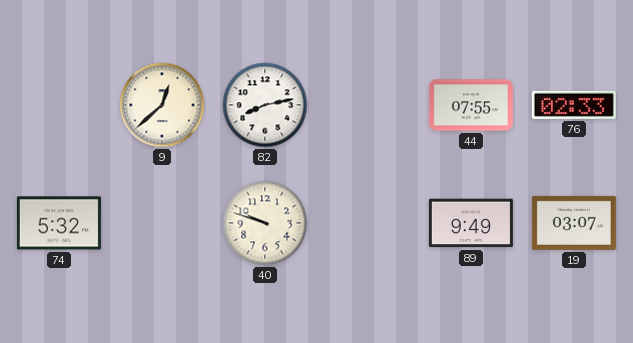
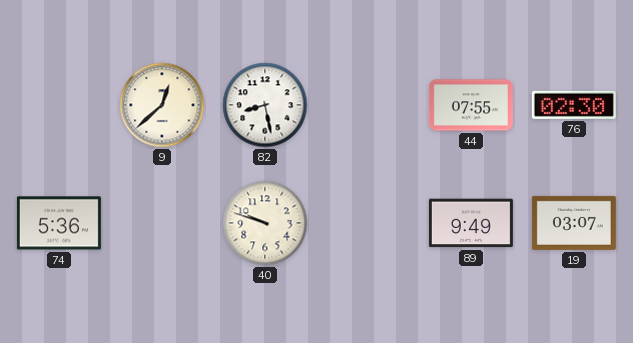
82: 8:13 -> 8:28
76: 02:33 -> 02:30
74: 5:32 -> 5:36
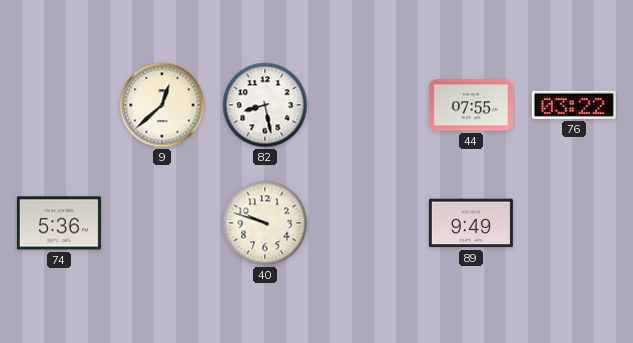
76: 02:30 -> 03:22
19: 03:07 -> none
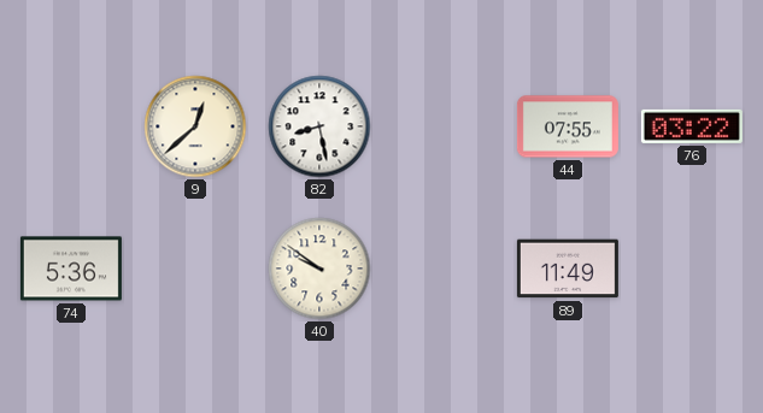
40: 9:48 -> 9:51
89: 9:49 -> 11:49
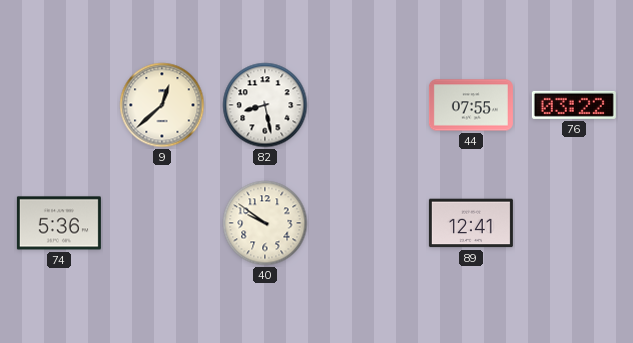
89: 11:49 -> 12:41
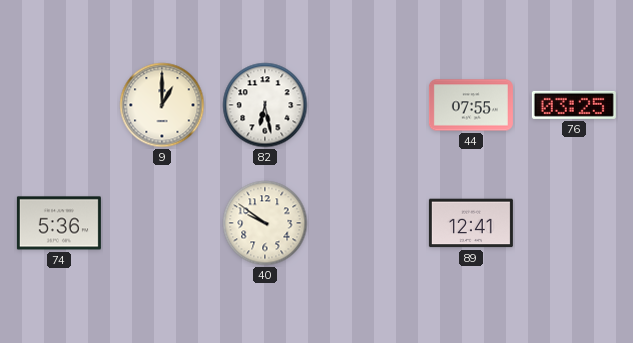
9: 12:38 -> 1:00
82: 8:28 -> 6:28
76: 03:22 -> 03:25
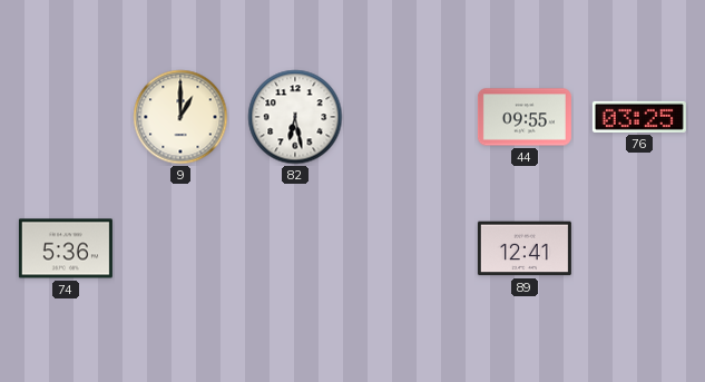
44: 07:55 -> 09:55
40: 9:51 -> none
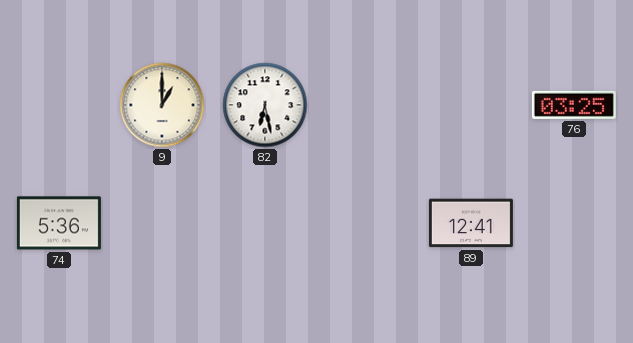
44: 09:55 -> none
